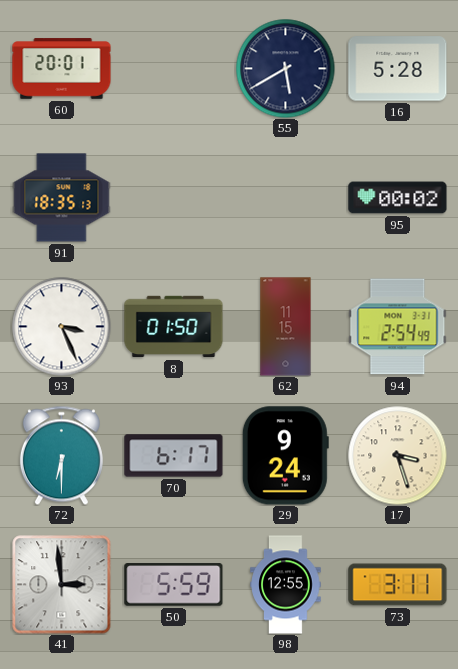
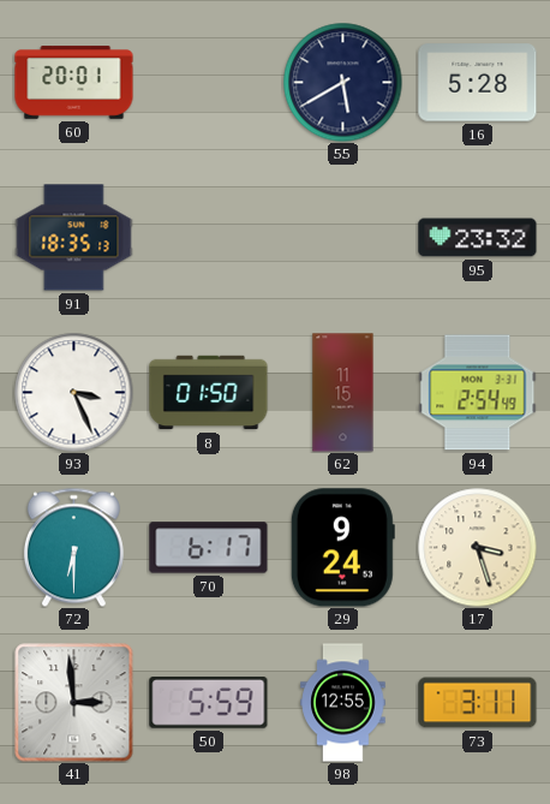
95: 00:02 -> 23:32
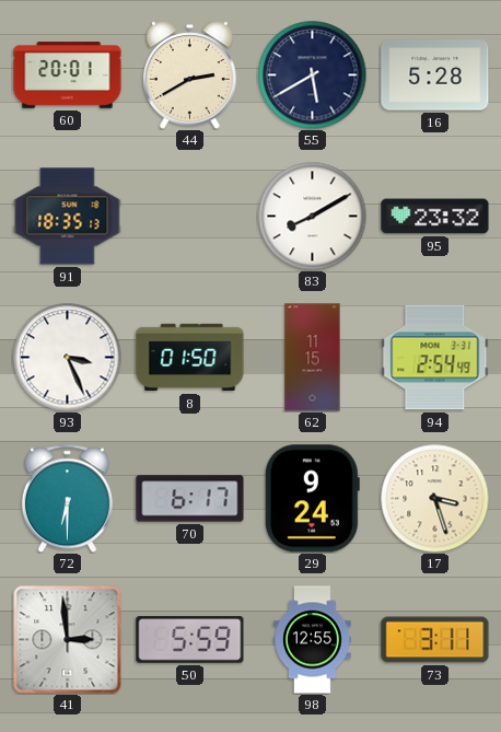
44: none -> 2:40
83: none -> 8:10
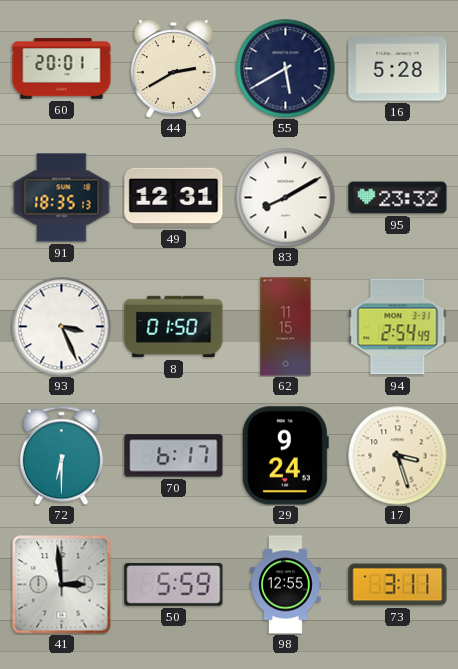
49: none -> 12:31
